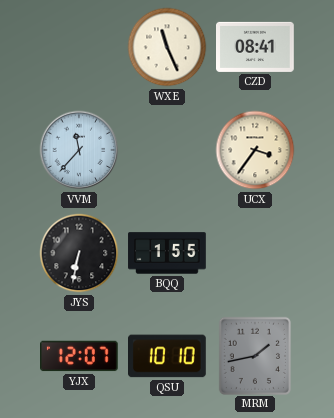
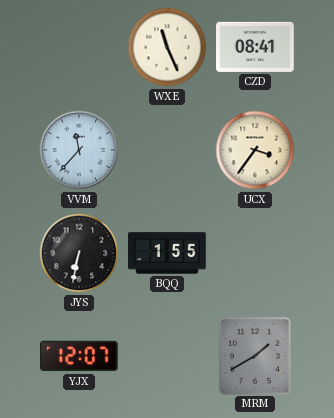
QSU: 10:10 -> none
MRM: 1:43 -> 1:40
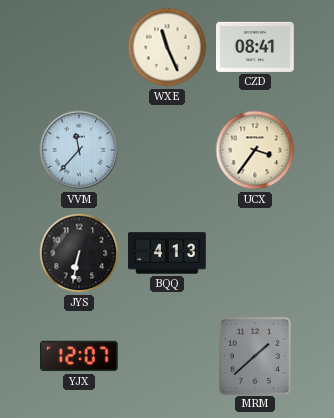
BQQ: 1:55 -> 4:13
MRM: 1:40 -> 1:38
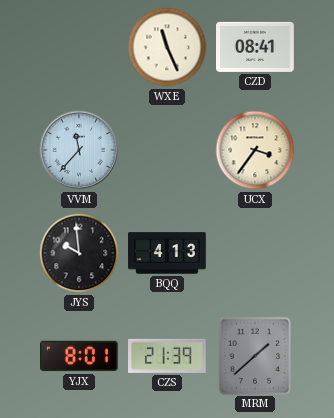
JYS: 6:32 -> 9:59
YJX: 12:07 -> 8:01
CZS: none -> 21:39
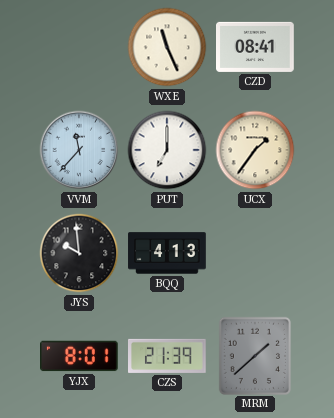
PUT: none -> 7:00
UCX: 3:36 -> 1:36
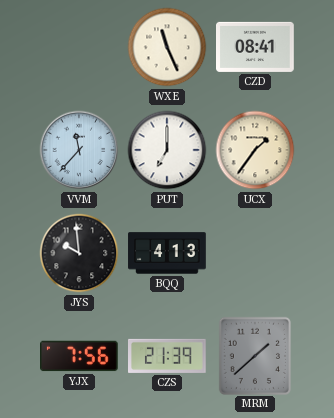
YJX: 8:01 -> 7:56
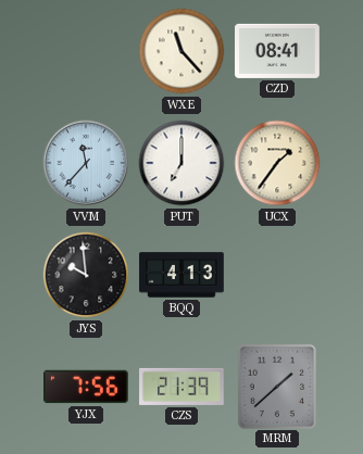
WXE: 11:26 -> 11:23
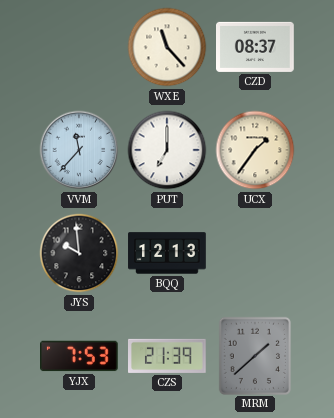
CZD: 08:41 -> 08:37
BQQ: 4:13 -> 12:13
YJX: 7:56 -> 7:53
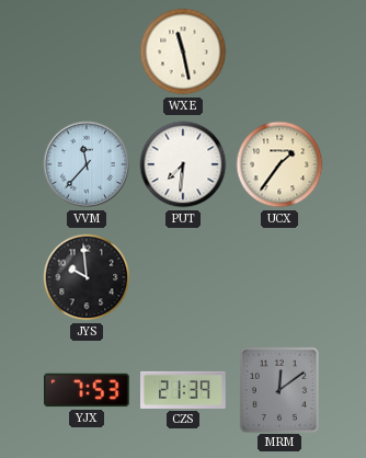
WXE: 11:23 -> 11:28
CZD: 08:37 -> none
PUT: 7:00 -> 7:31
BQQ: 12:13 -> none
MRM: 1:38 -> 12:09
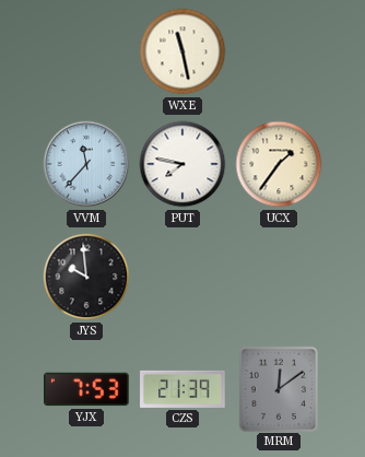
PUT: 7:31 -> 7:47
